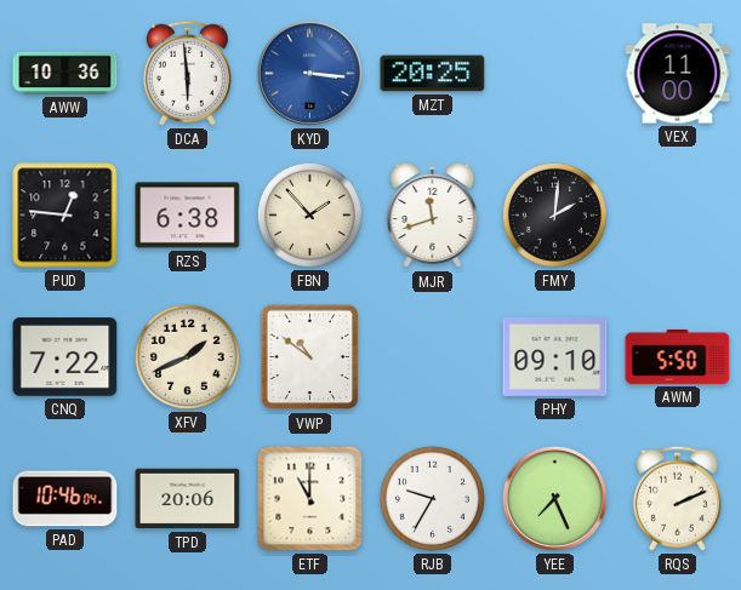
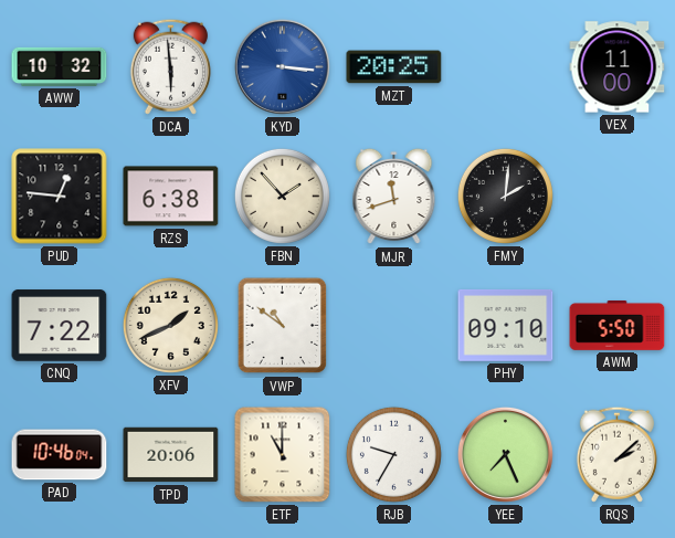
AWW: 10:36 -> 10:32
RQS: 2:11 -> 2:08
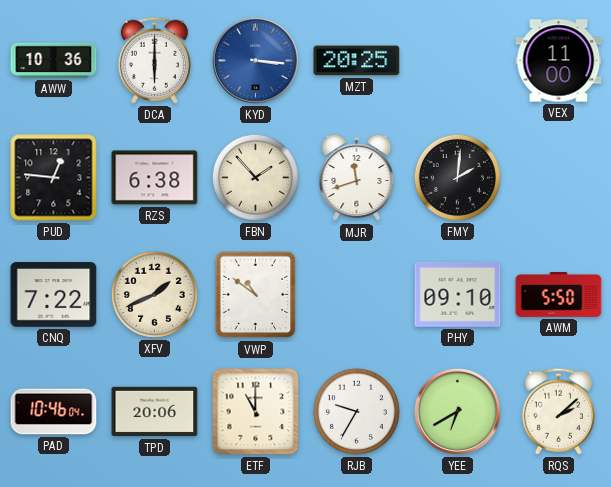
AWW: 10:32 -> 10:36
DCA: 5:59 -> 6:00
YEE: 7:26 -> 6:40
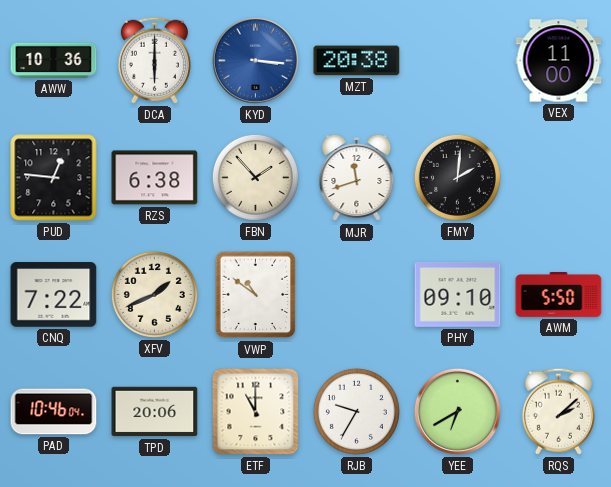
MZT: 20:25 -> 20:38
